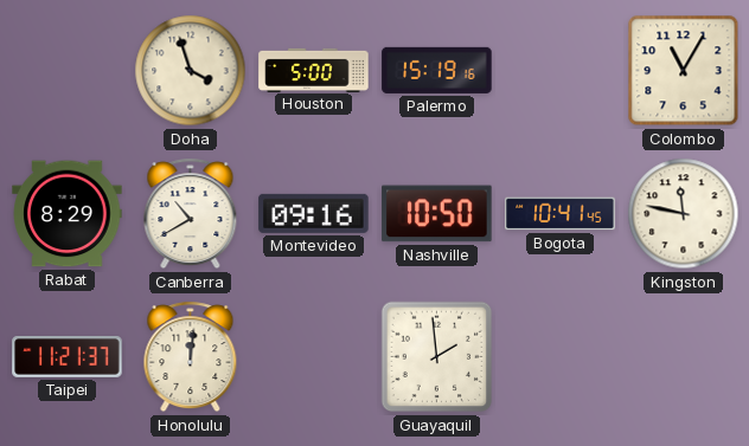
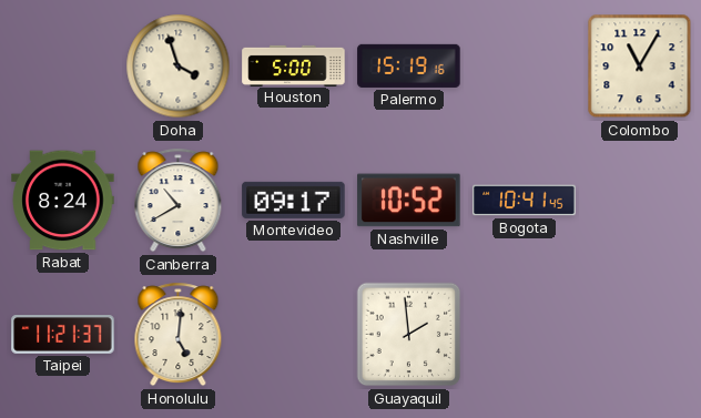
Rabat: 8:29 -> 8:24
Montevideo: 09:16 -> 09:17
Nashville: 10:50 -> 10:52
Kingston: 11:47 -> none
Honolulu: 12:01 -> 5:01
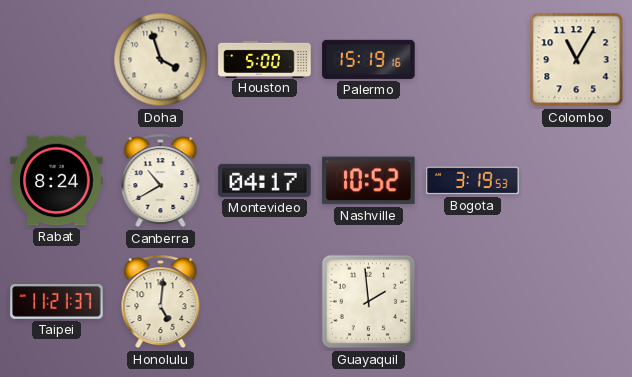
Montevideo: 09:17 -> 04:17
Bogota: 10:41 -> 3:19
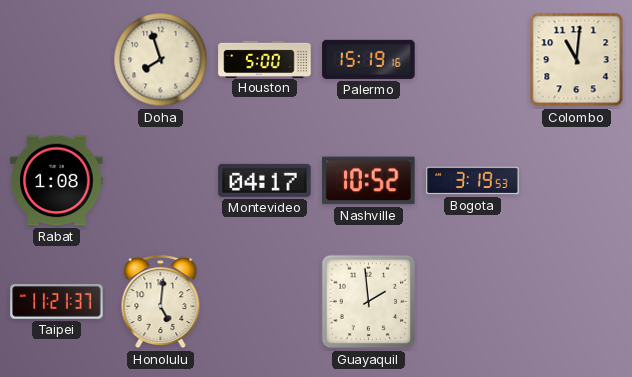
Doha: 3:57 -> 7:57
Colombo: 11:05 -> 11:01
Rabat: 8:24 -> 1:08
Canberra: 10:40 -> none
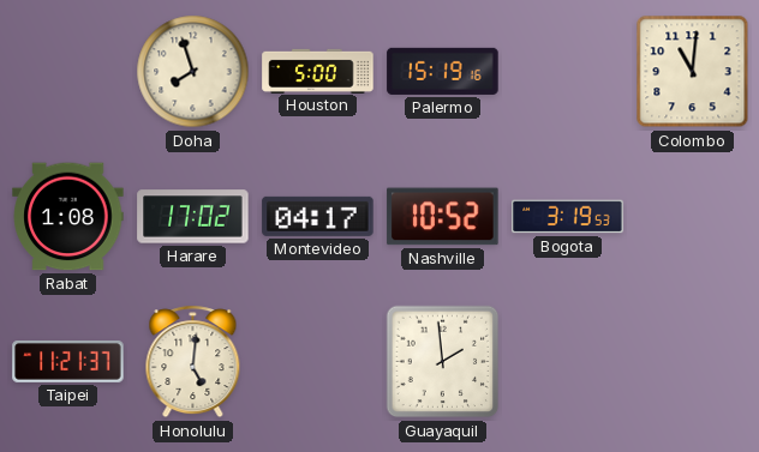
Harare: none -> 17:02
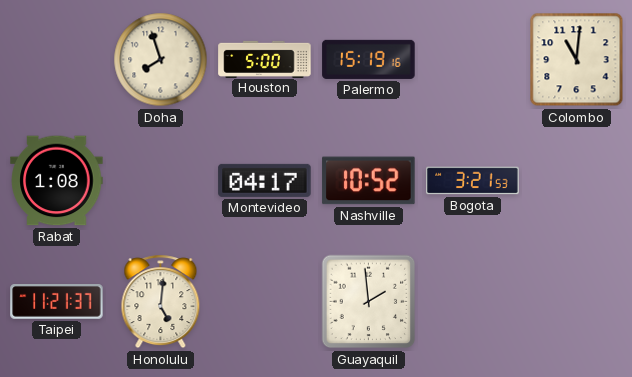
Harare: 17:02 -> none
Bogota: 3:19 -> 3:21
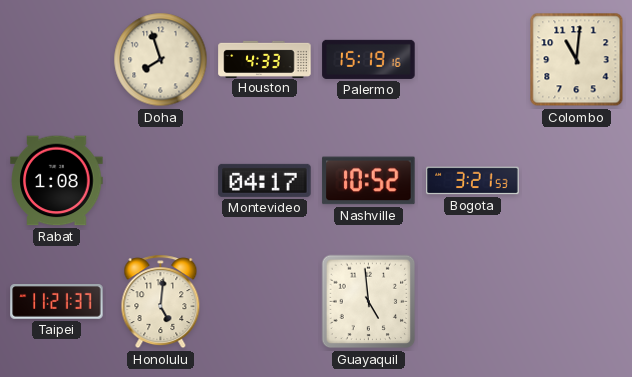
Houston: 5:00 -> 4:33
Guayaquil: 1:59 -> 4:59
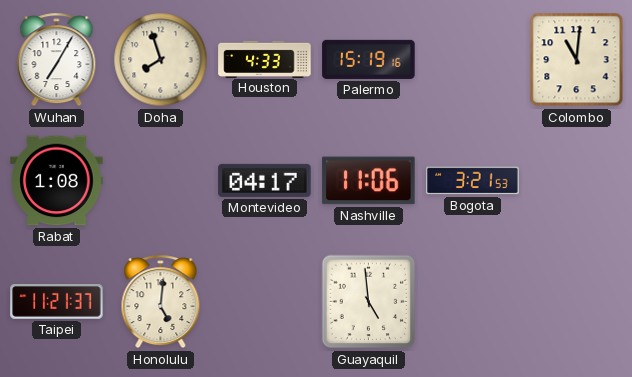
Wuhan: none -> 7:05
Nashville: 10:52 -> 11:06
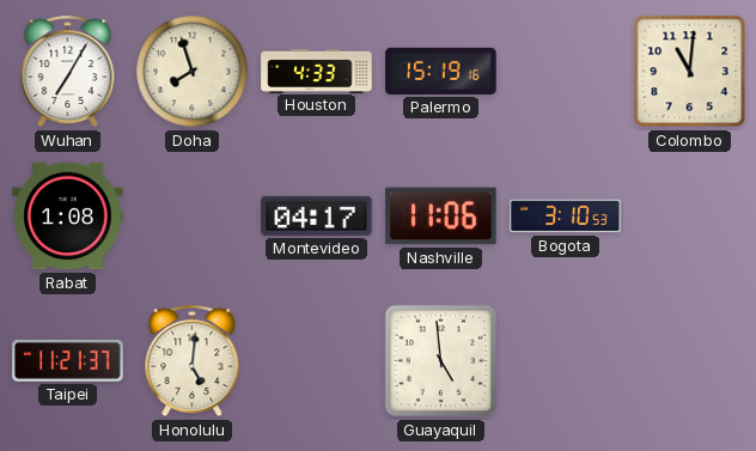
Bogota: 3:21 -> 3:10
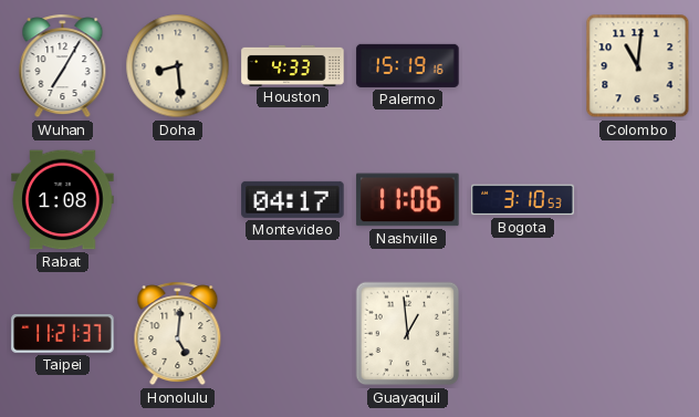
Doha: 7:57 -> 8:29
Guayaquil: 4:59 -> 12:59
